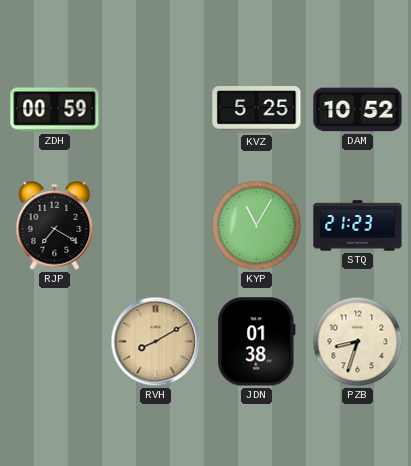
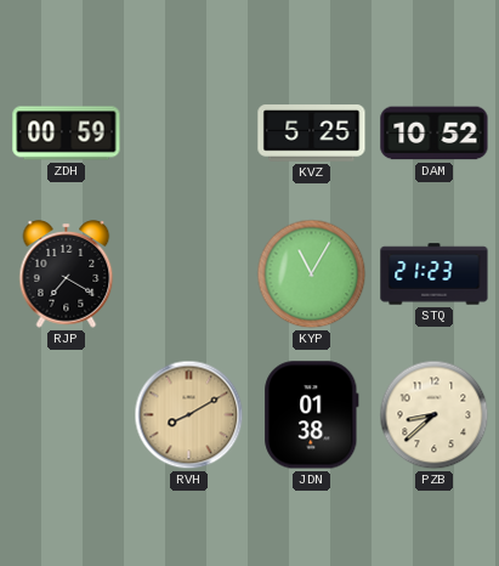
PZB: 8:33 -> 8:38
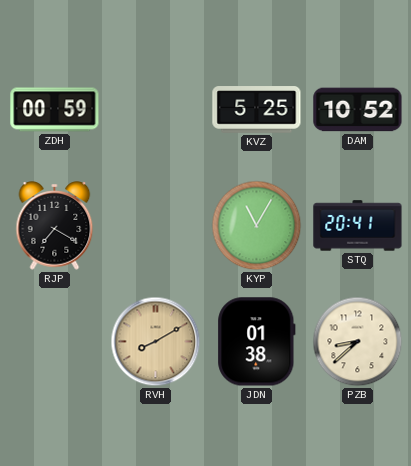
STQ: 21:23 -> 20:41
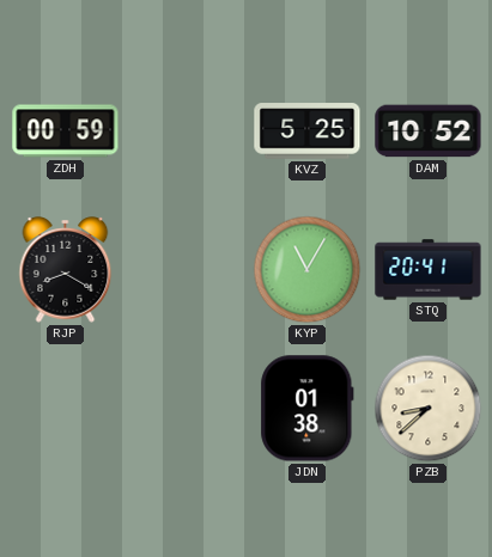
RJP: 7:20 -> 8:20
RVH: 8:10 -> none
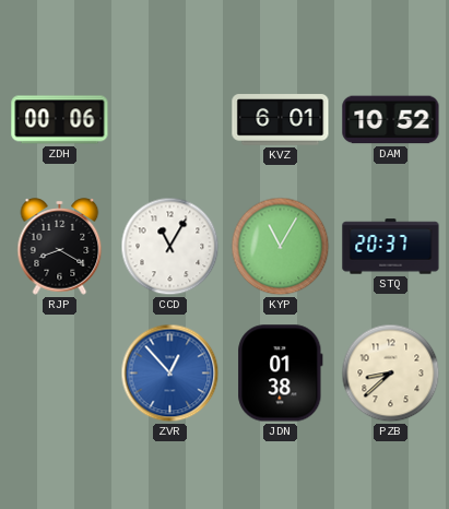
ZDH: 00:59 -> 00:06
KVZ: 5:25 -> 6:01
CCD: none -> 11:05
STQ: 20:41 -> 20:37
ZVR: none -> 12:53
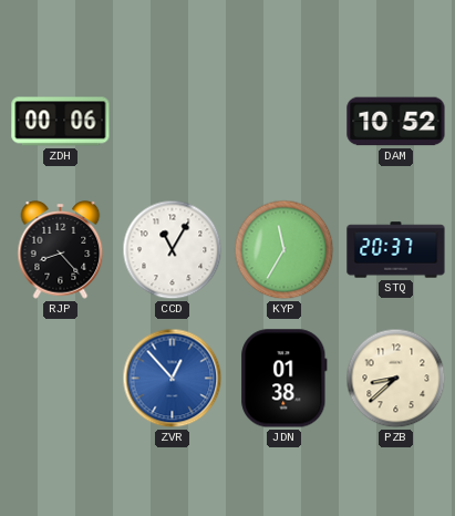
KVZ: 6:01 -> none
RJP: 8:20 -> 8:23
KYP: 11:05 -> 11:35
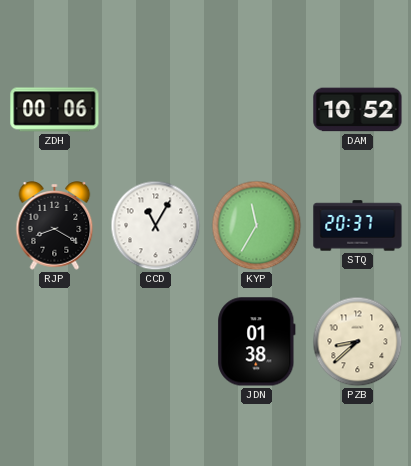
RJP: 8:23 -> 8:20
ZVR: 12:53 -> none
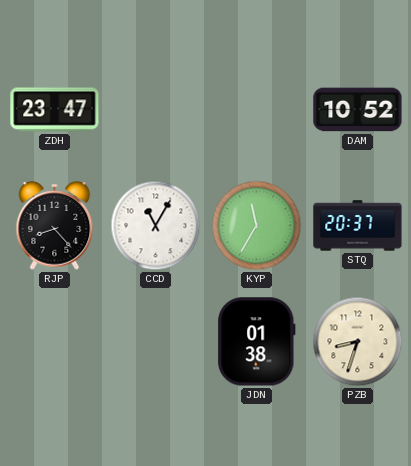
ZDH: 00:06 -> 23:47
RJP: 8:20 -> 8:23
PZB: 8:38 -> 8:33
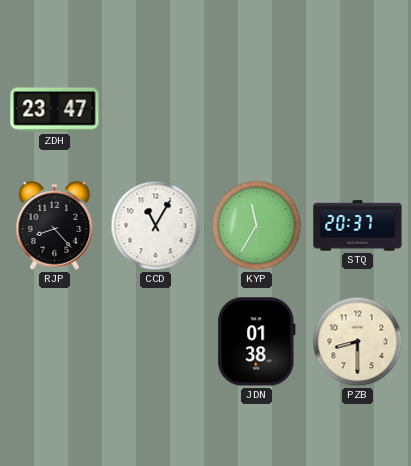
DAM: 10:52 -> none
PZB: 8:33 -> 8:30
